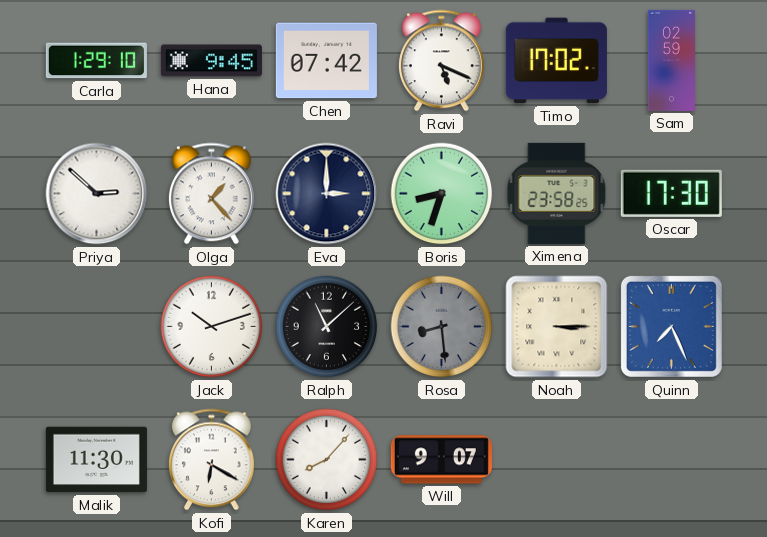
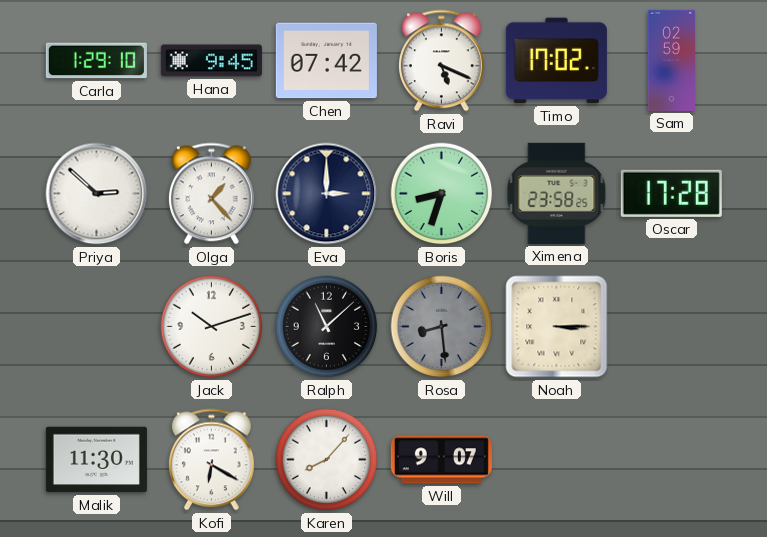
Oscar: 17:30 -> 17:28
Quinn: 7:26 -> none
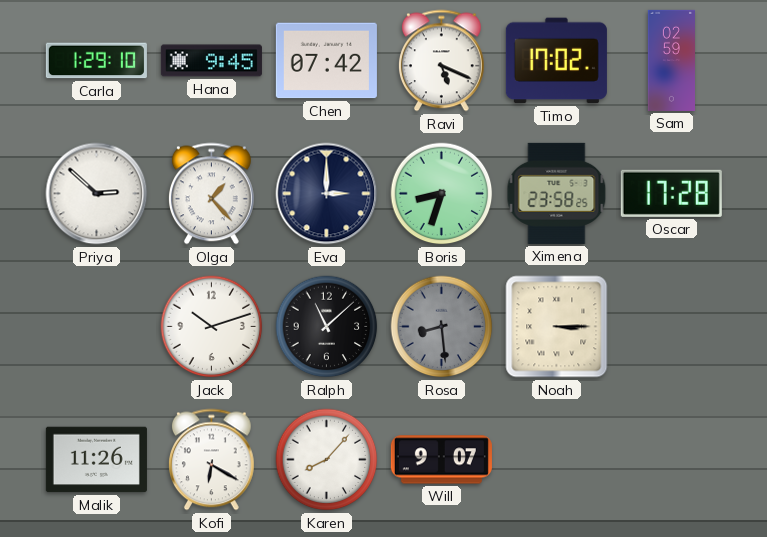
Malik: 11:30 -> 11:26
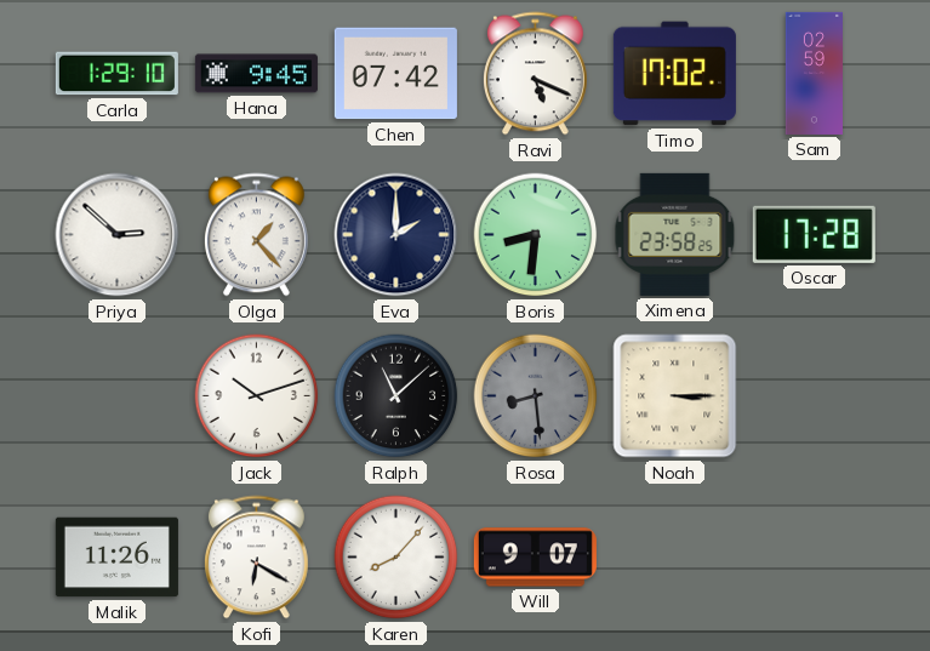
Eva: 3:00 -> 2:00
Boris: 8:33 -> 8:31
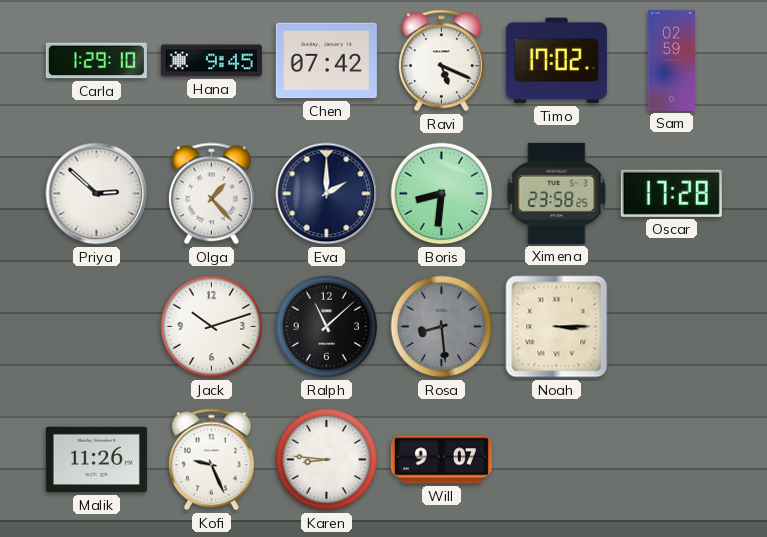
Kofi: 6:20 -> 9:26
Karen: 8:07 -> 8:46
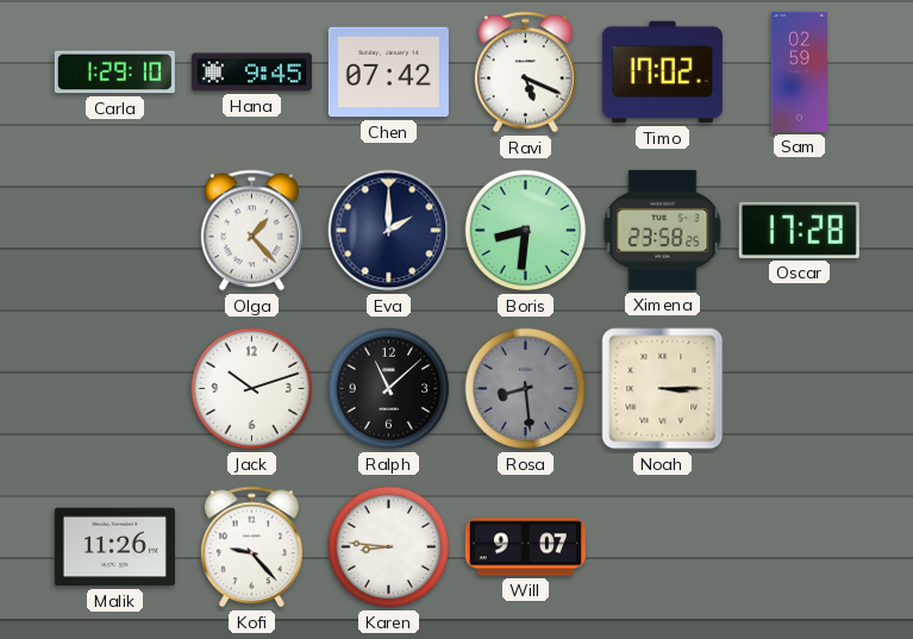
Priya: 2:52 -> none
Kofi: 9:26 -> 9:23
